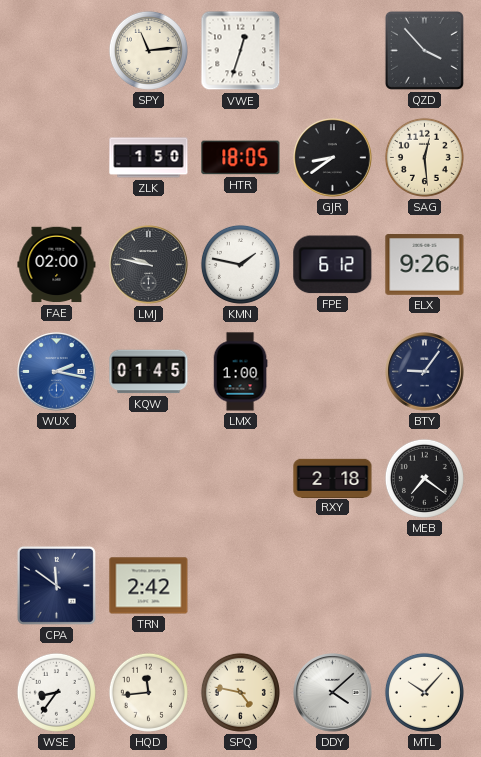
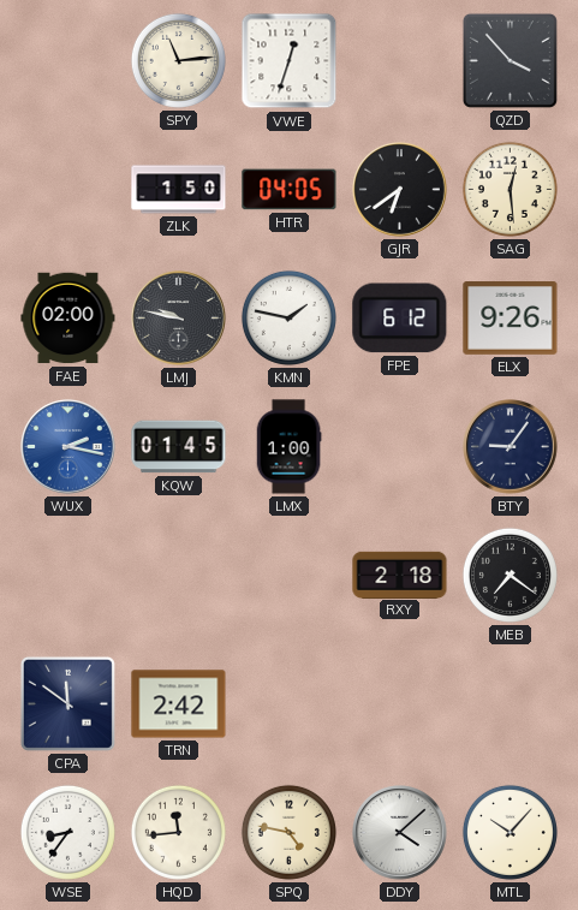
HTR: 18:05 -> 04:05
GJR: 8:39 -> 6:39
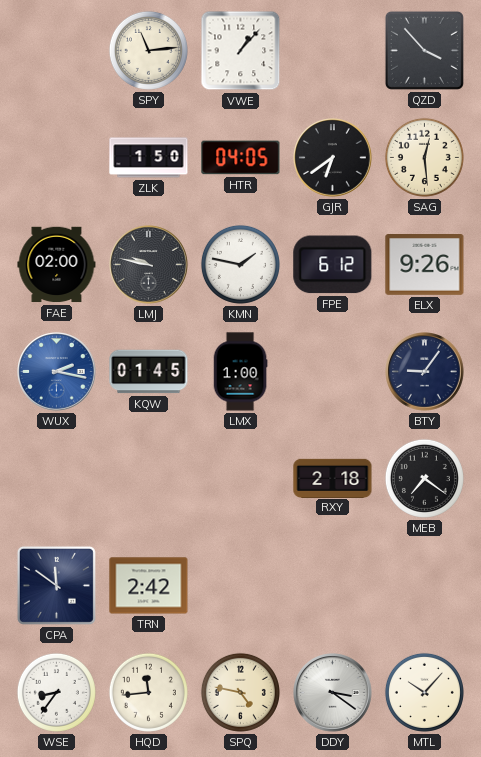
VWE: 12:33 -> 1:07
DDY: 4:08 -> 3:21
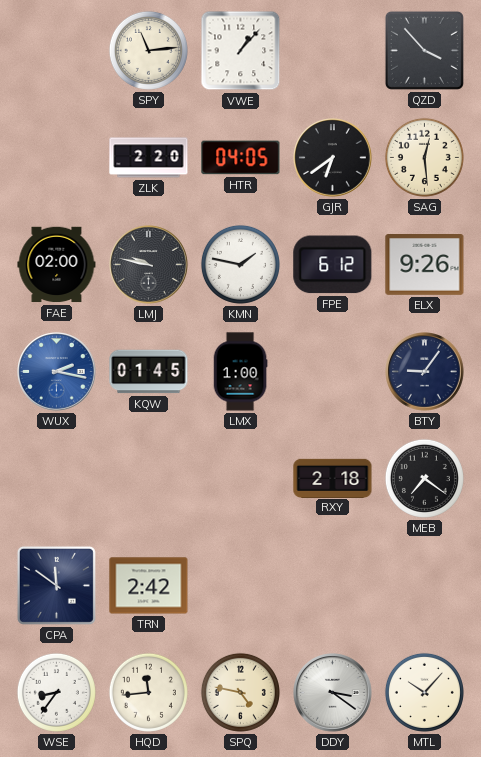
ZLK: 1:50 -> 2:20
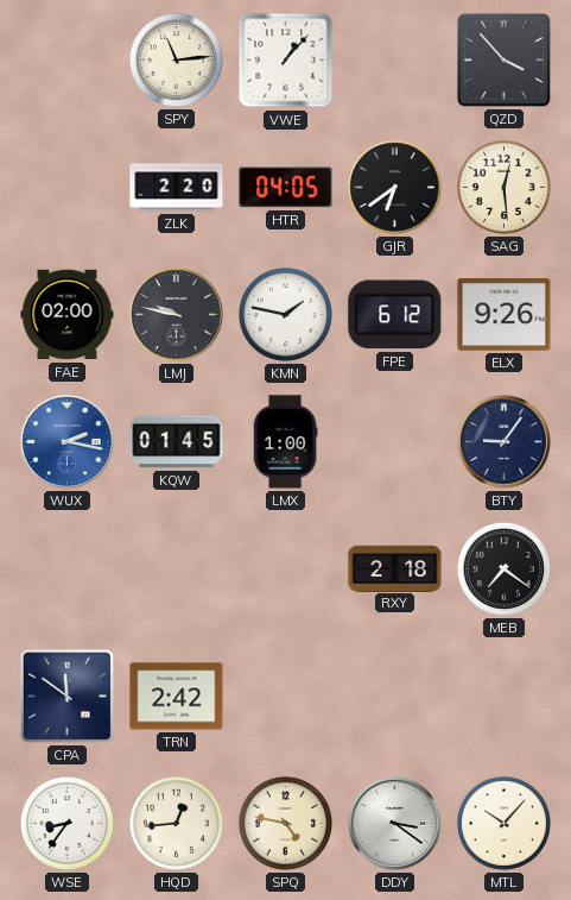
HQD: 11:44 -> 12:44
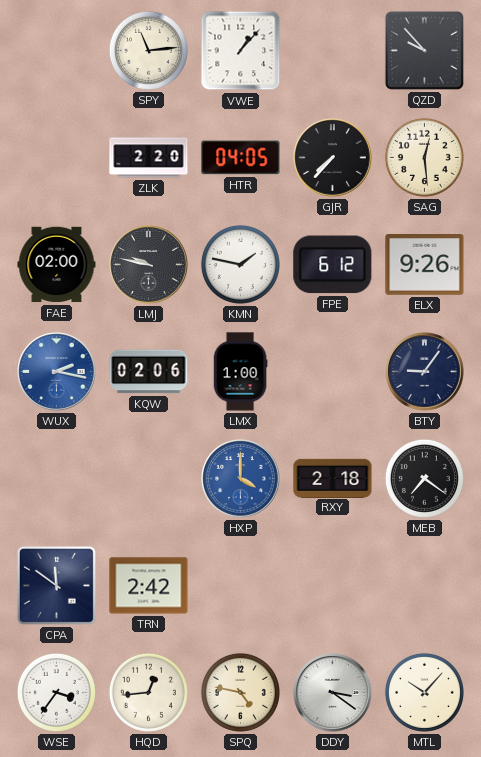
QZD: 3:53 -> 9:53
GJR: 6:39 -> 7:37
KQW: 01:45 -> 02:06
HXP: none -> 4:00
WSE: 8:36 -> 3:36
